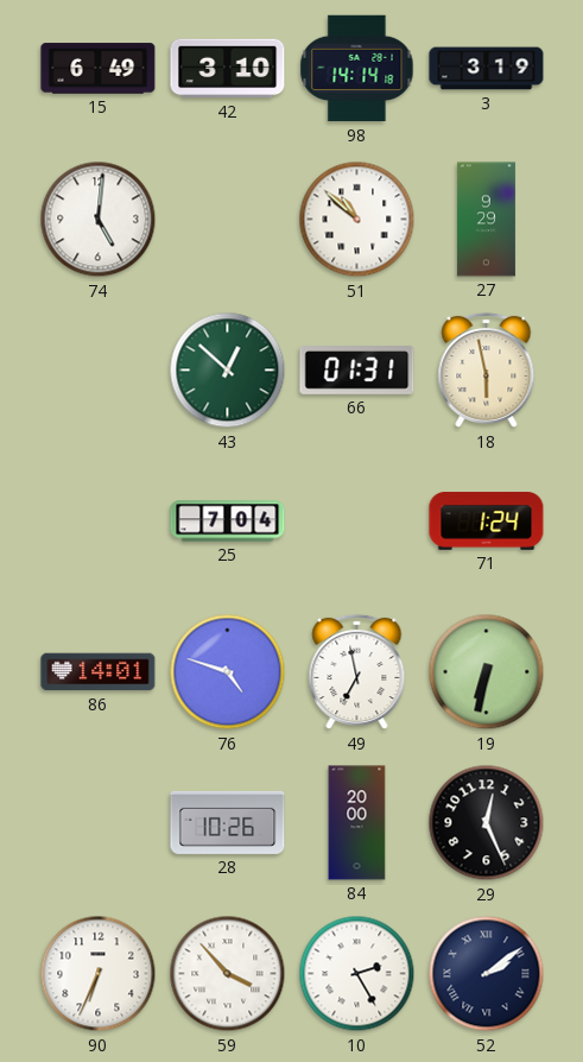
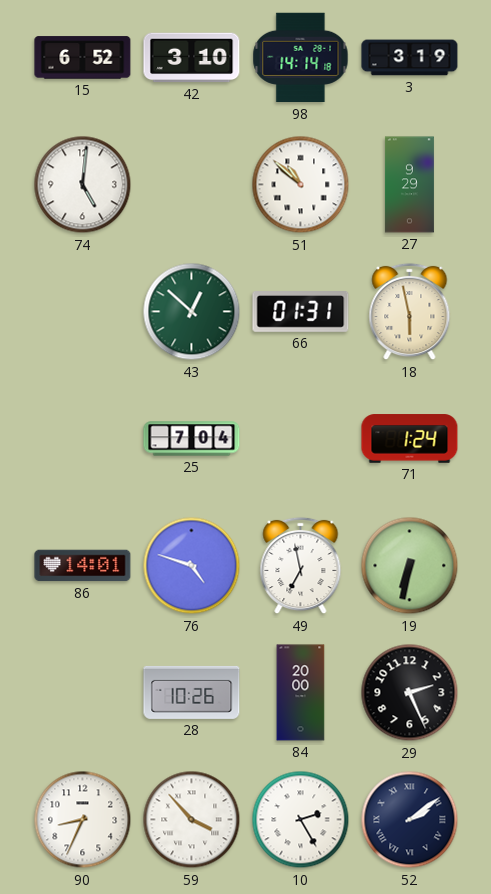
15: 6:49 -> 6:52
29: 12:26 -> 2:26
90: 6:34 -> 8:34
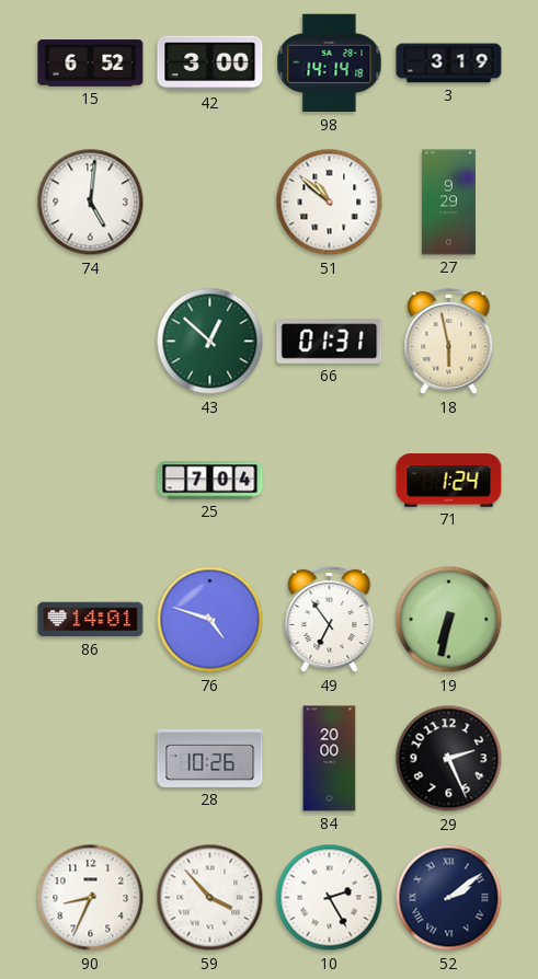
42: 3:10 -> 3:00
49: 6:58 -> 6:54
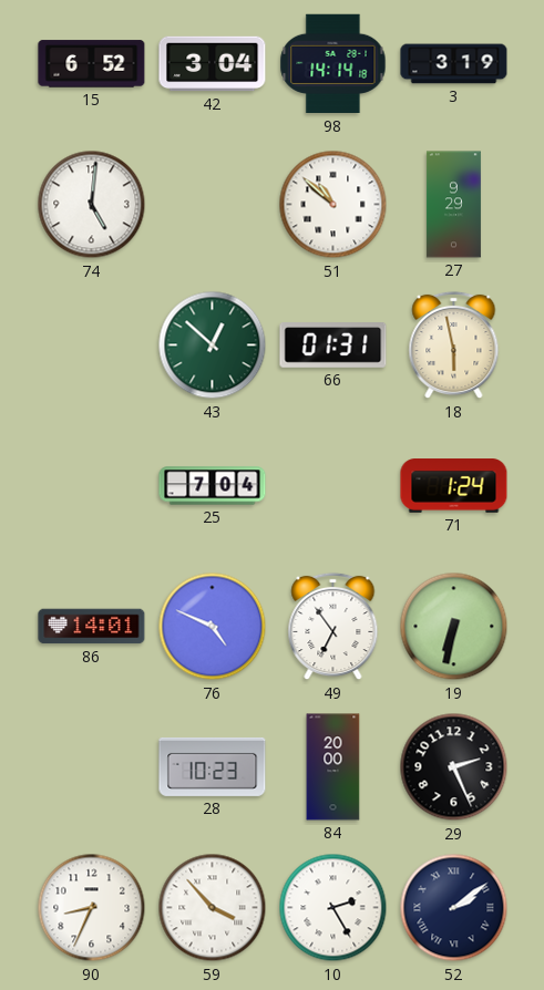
42: 3:00 -> 3:04
76: 4:48 -> 4:49
28: 10:26 -> 10:23
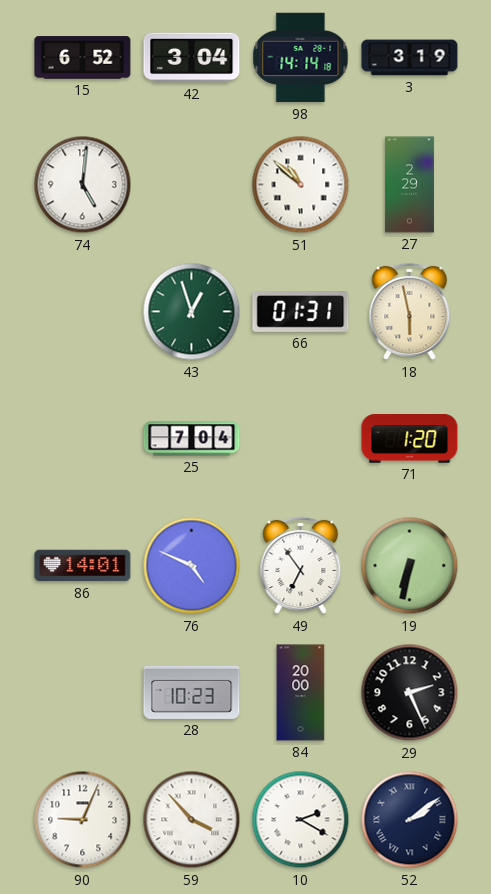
27: 9:29 -> 2:29
43: 12:52 -> 12:57
71: 1:24 -> 1:20
90: 8:34 -> 9:04
10: 2:25 -> 2:20
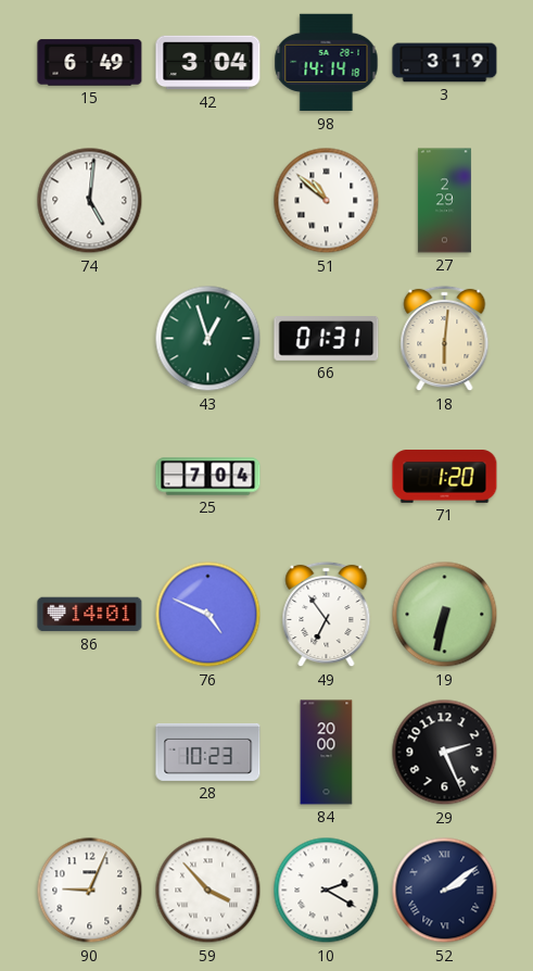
15: 6:52 -> 6:49
18: 5:58 -> 6:01
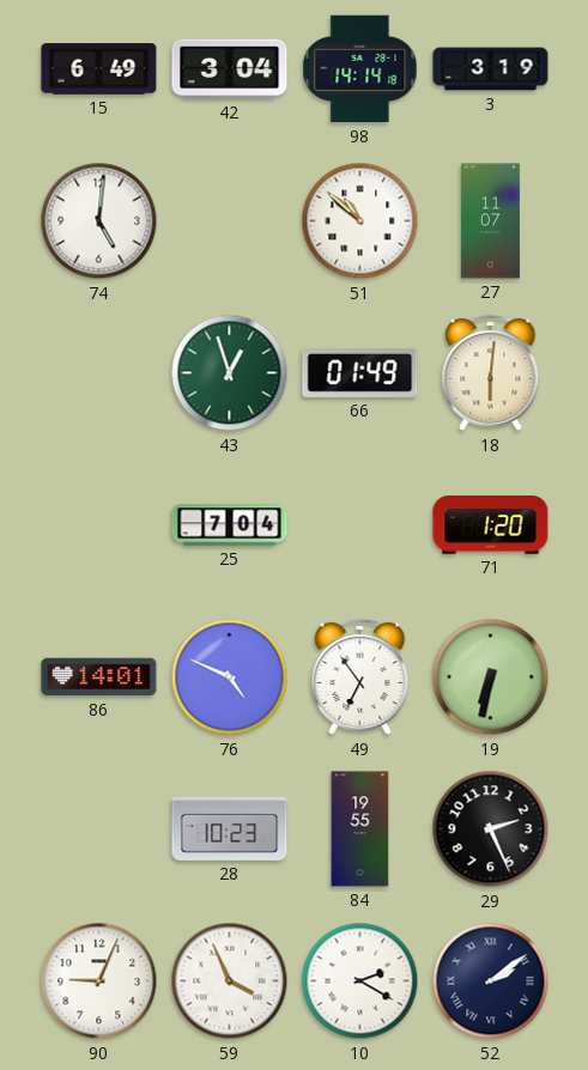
27: 2:29 -> 11:07
66: 01:31 -> 01:49
84: 20:00 -> 19:55
59: 3:53 -> 3:56
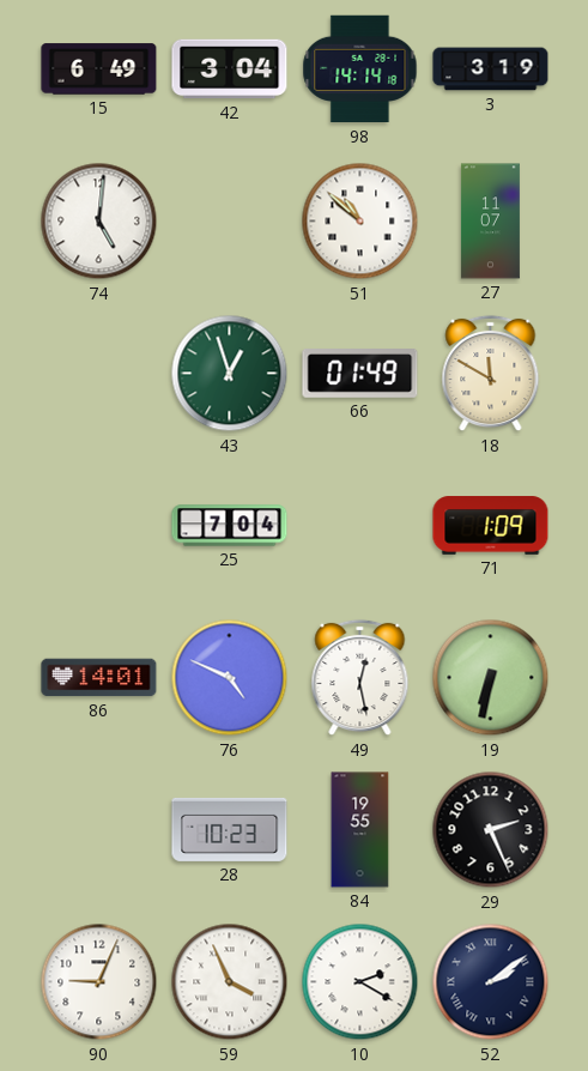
18: 6:01 -> 11:50
71: 1:20 -> 1:09
49: 6:54 -> 12:28
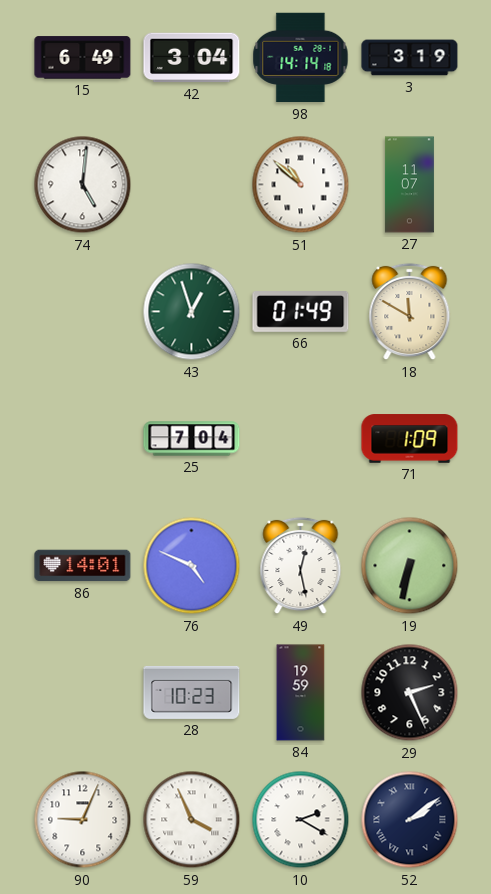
84: 19:55 -> 19:59
